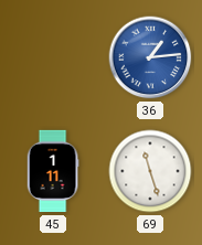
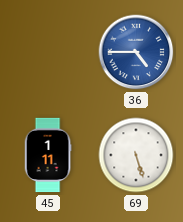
36: 1:14 -> 4:45
69: 11:27 -> 5:27
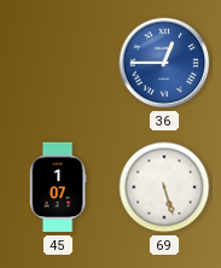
36: 4:45 -> 12:45
45: 1:11 -> 1:07
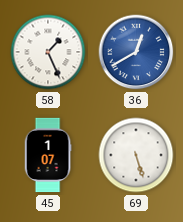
58: none -> 1:26
36: 12:45 -> 12:40
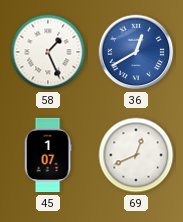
69: 5:27 -> 12:41
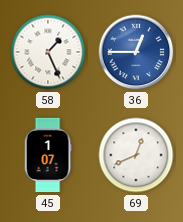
36: 12:40 -> 12:45
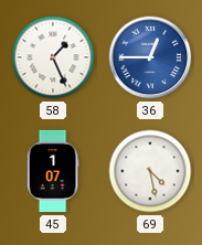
69: 12:41 -> 4:28
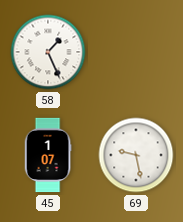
36: 12:45 -> none
69: 4:28 -> 9:28
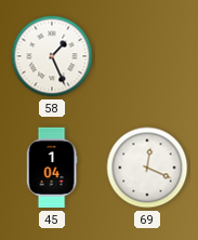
45: 1:07 -> 1:04
69: 9:28 -> 12:19
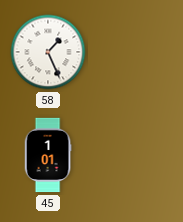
45: 1:04 -> 1:01
69: 12:19 -> none
